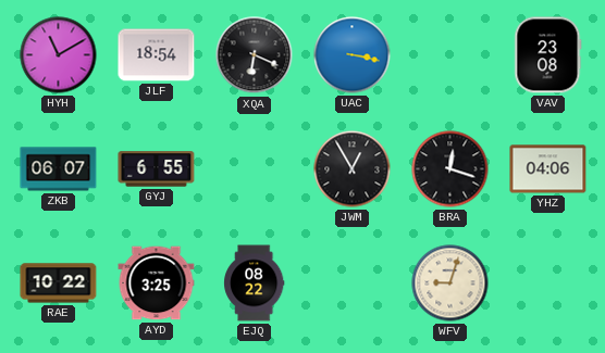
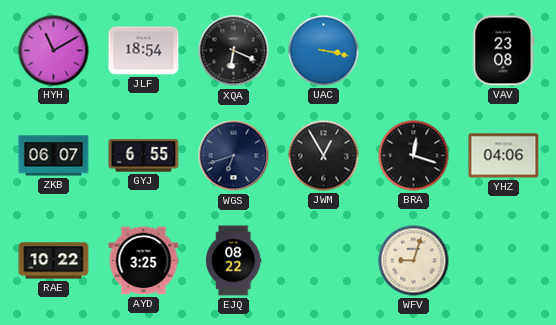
WGS: none -> 6:42
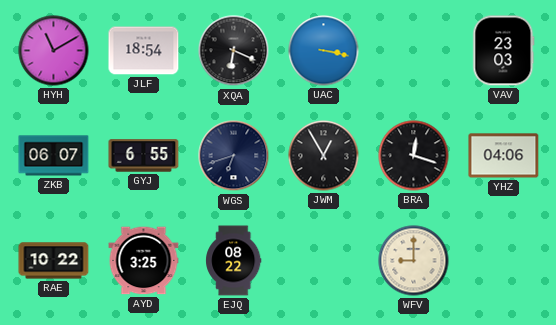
VAV: 23:08 -> 23:03
WFV: 9:03 -> 9:00
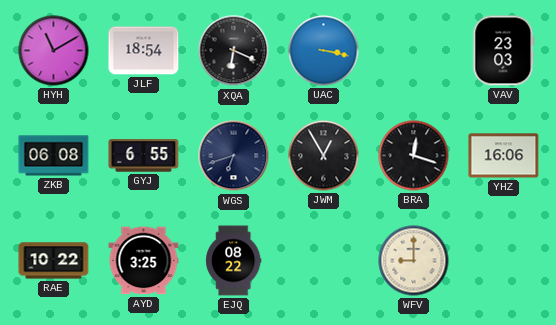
ZKB: 06:07 -> 06:08
YHZ: 04:06 -> 16:06
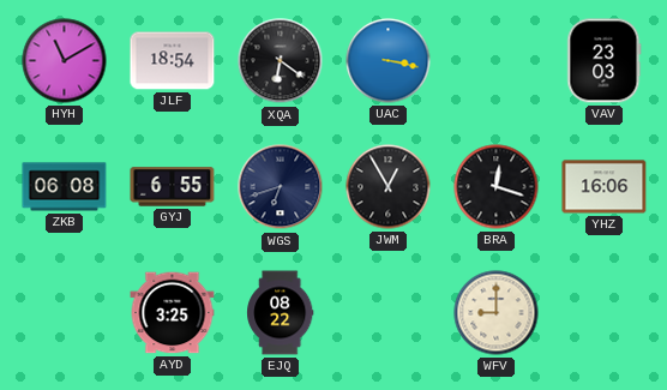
XQA: 6:19 -> 6:21
RAE: 10:22 -> none
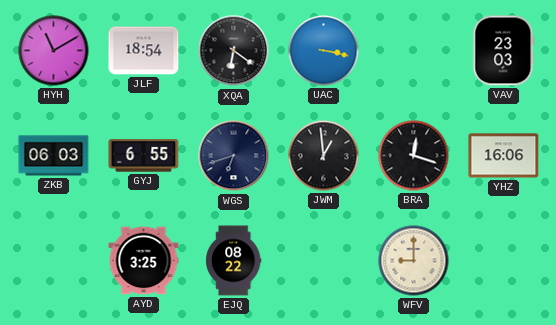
ZKB: 06:08 -> 06:03
JWM: 12:55 -> 12:59
